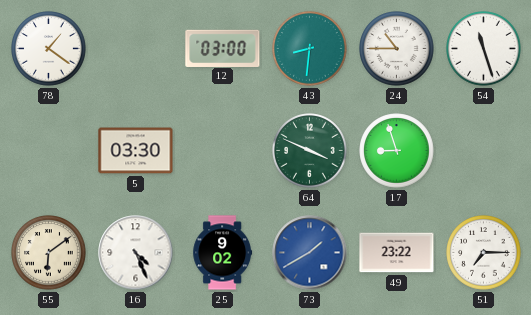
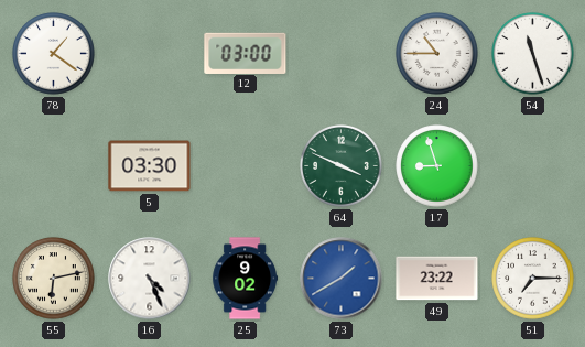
43: 8:31 -> none
55: 6:09 -> 6:13
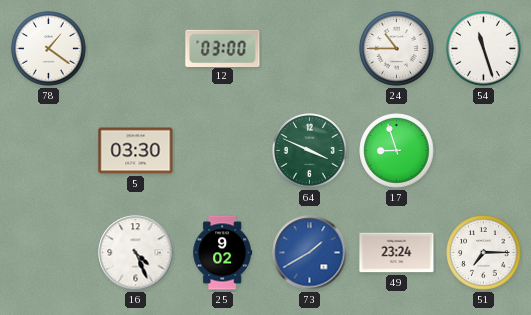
55: 6:13 -> none
49: 23:22 -> 23:24
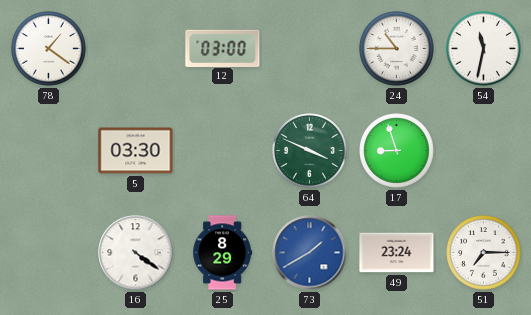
54: 11:27 -> 11:32
16: 4:26 -> 4:21
25: 9:02 -> 8:29
